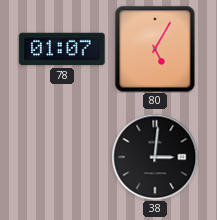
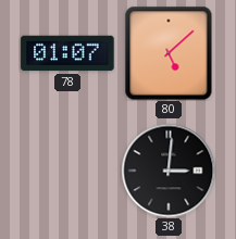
80: 5:05 -> 5:08
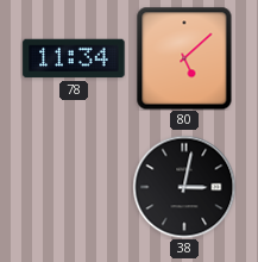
78: 01:07 -> 11:34
38: 3:01 -> 3:02
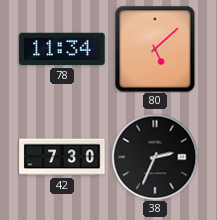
42: none -> 7:30
38: 3:02 -> 2:34
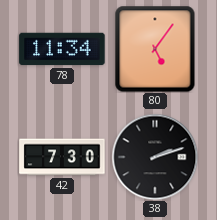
80: 5:08 -> 5:06
38: 2:34 -> 2:12
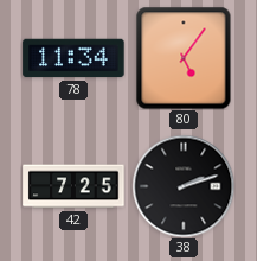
42: 7:30 -> 7:25
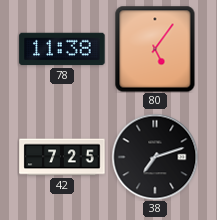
78: 11:34 -> 11:38
38: 2:12 -> 7:12
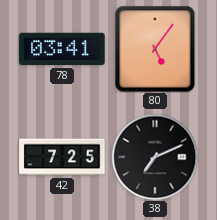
78: 11:38 -> 03:41
38: 7:12 -> 7:11
